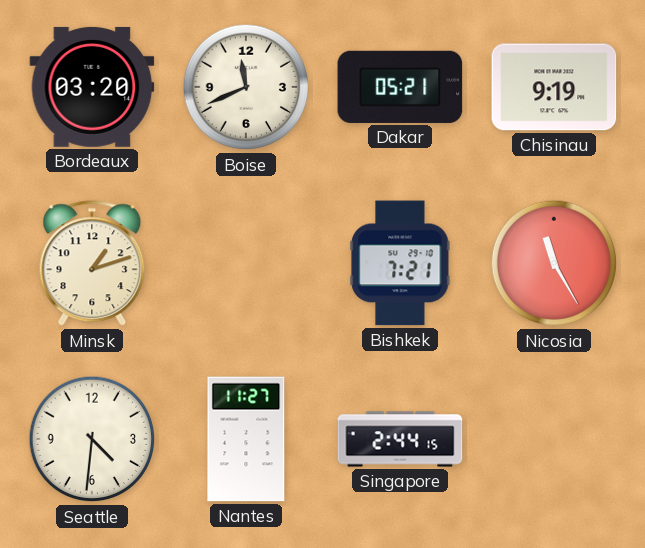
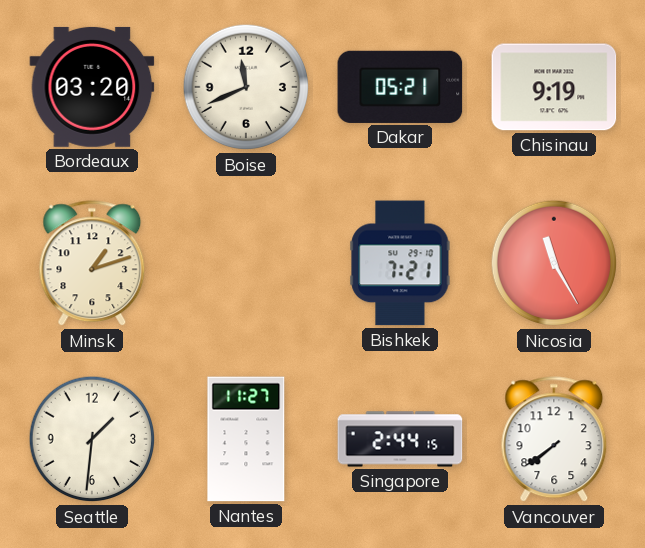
Seattle: 4:31 -> 1:31
Vancouver: none -> 7:39
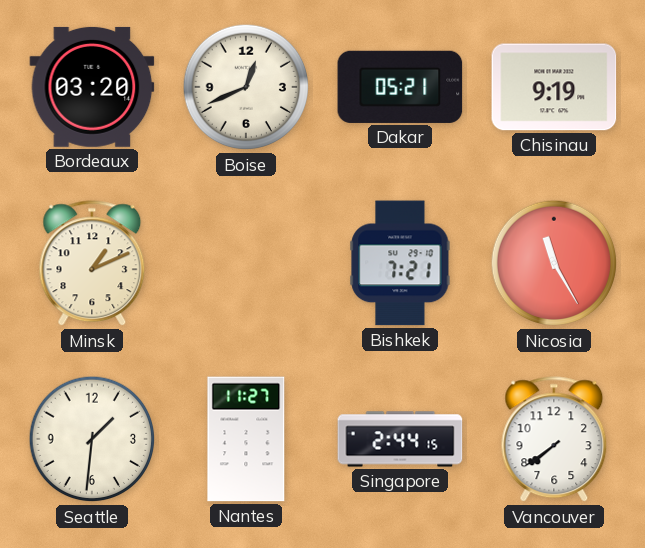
Boise: 11:41 -> 12:41
Minsk: 1:12 -> 1:11
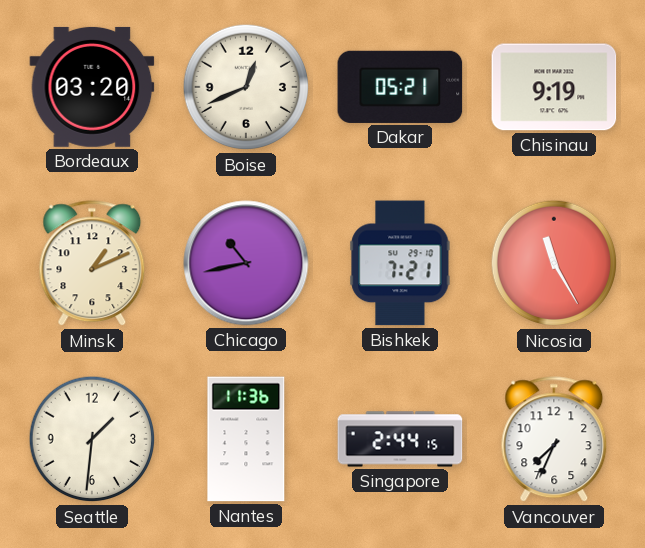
Chicago: none -> 10:43
Nantes: 11:27 -> 11:36
Vancouver: 7:39 -> 7:34
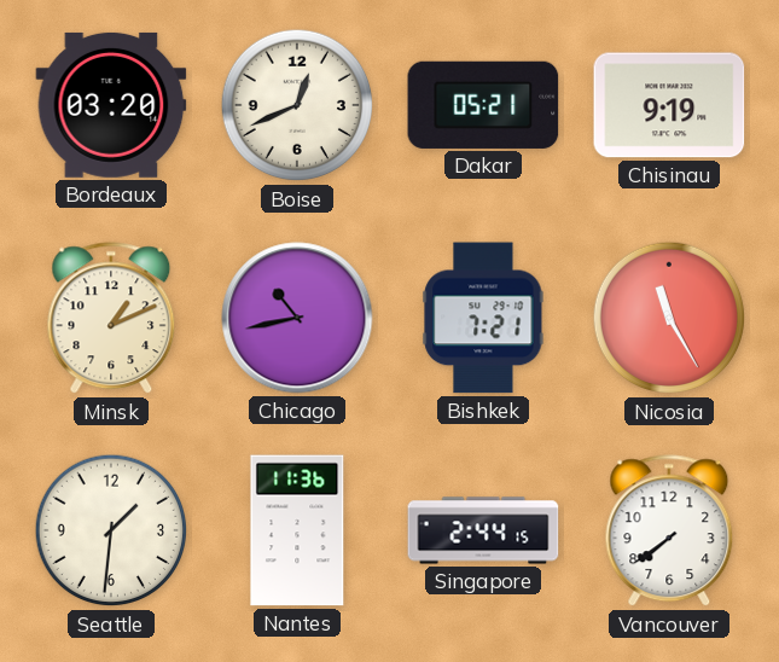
Vancouver: 7:34 -> 7:39
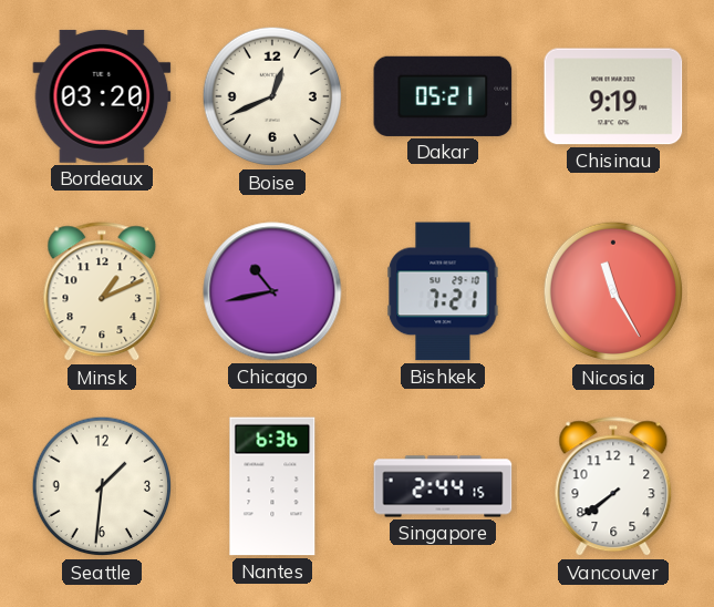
Nantes: 11:36 -> 6:36
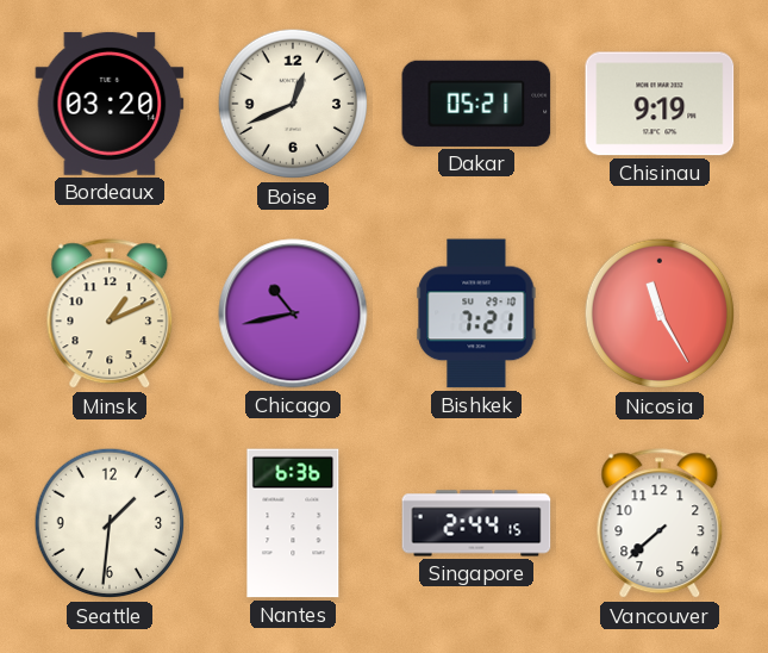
Vancouver: 7:39 -> 7:38
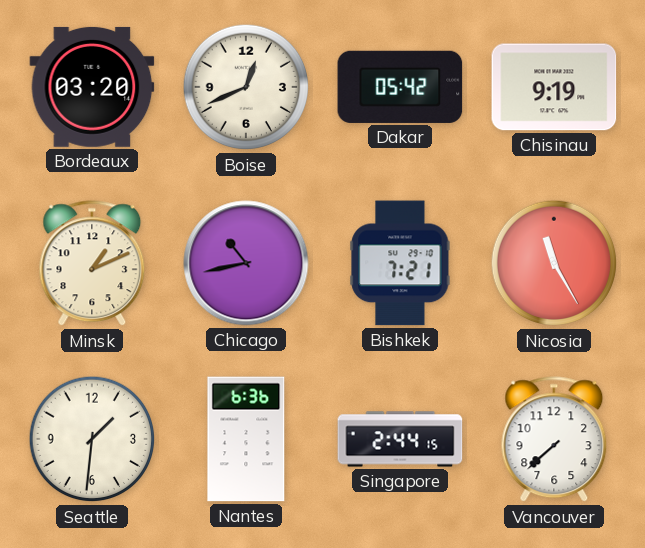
Dakar: 05:21 -> 05:42
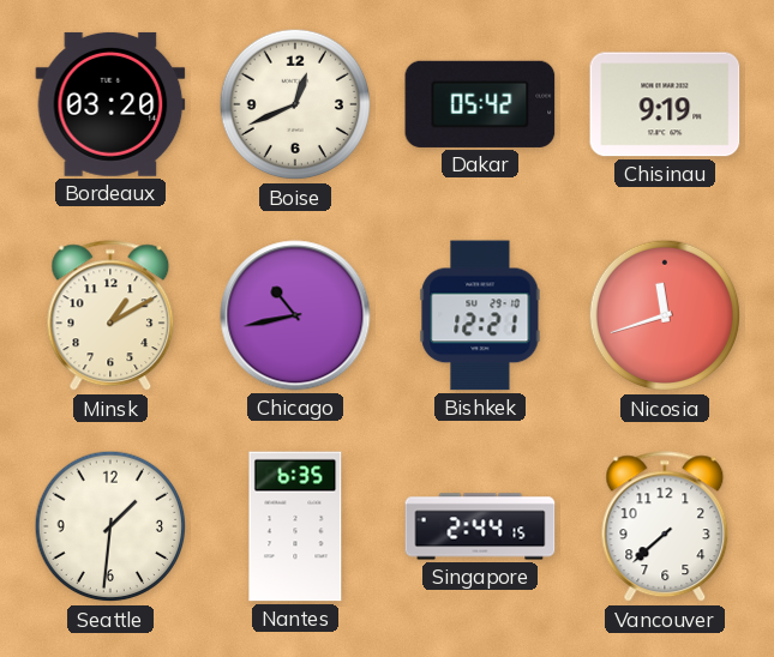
Minsk: 1:11 -> 1:10
Bishkek: 7:21 -> 12:21
Nicosia: 11:25 -> 11:42
Nantes: 6:36 -> 6:35
